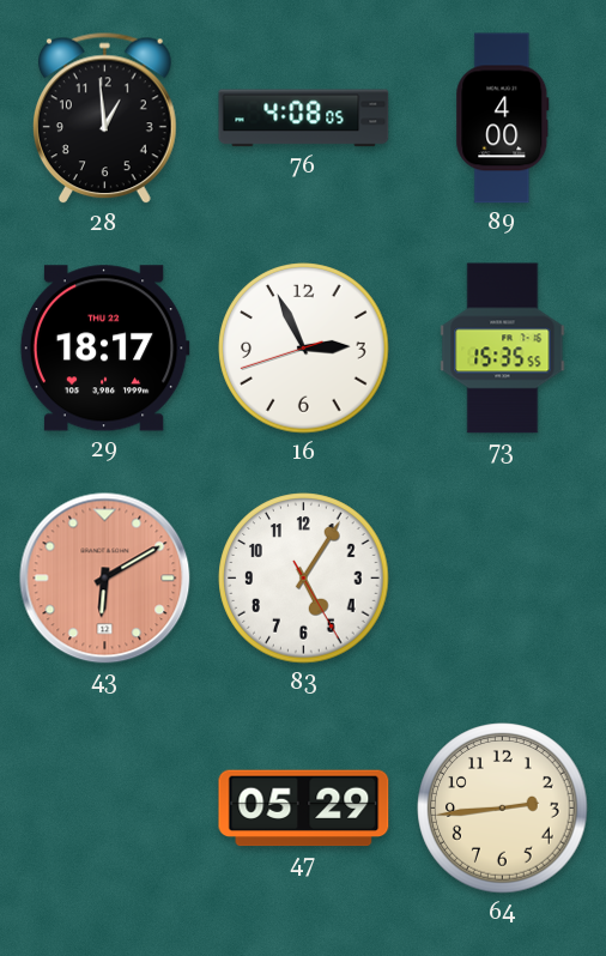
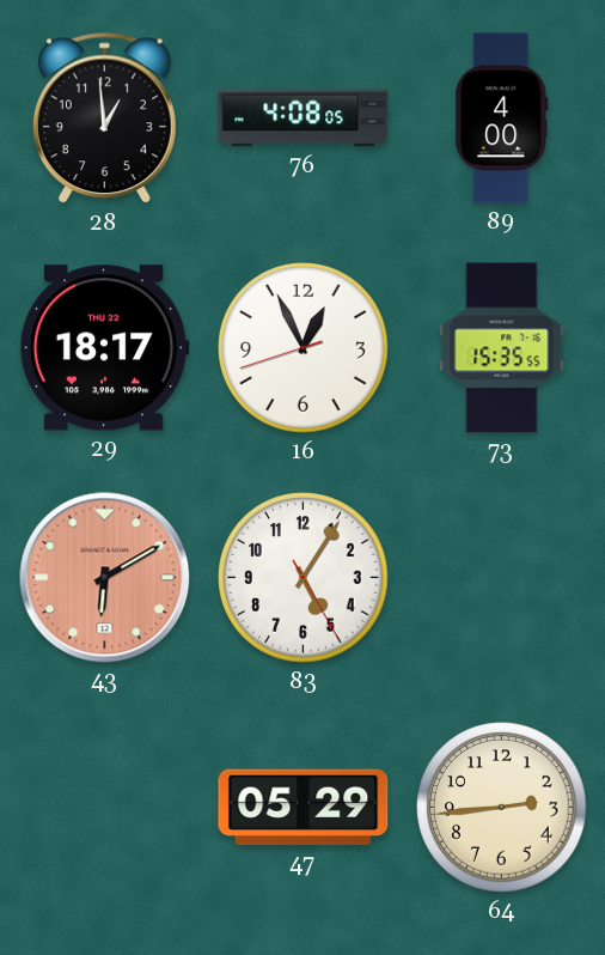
16: 2:55 -> 12:55
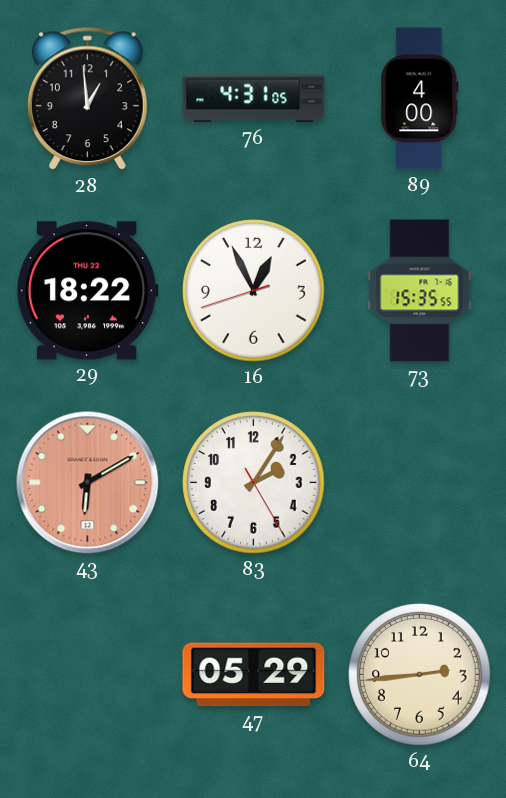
76: 4:08 -> 4:31
29: 18:17 -> 18:22
83: 5:05 -> 2:05
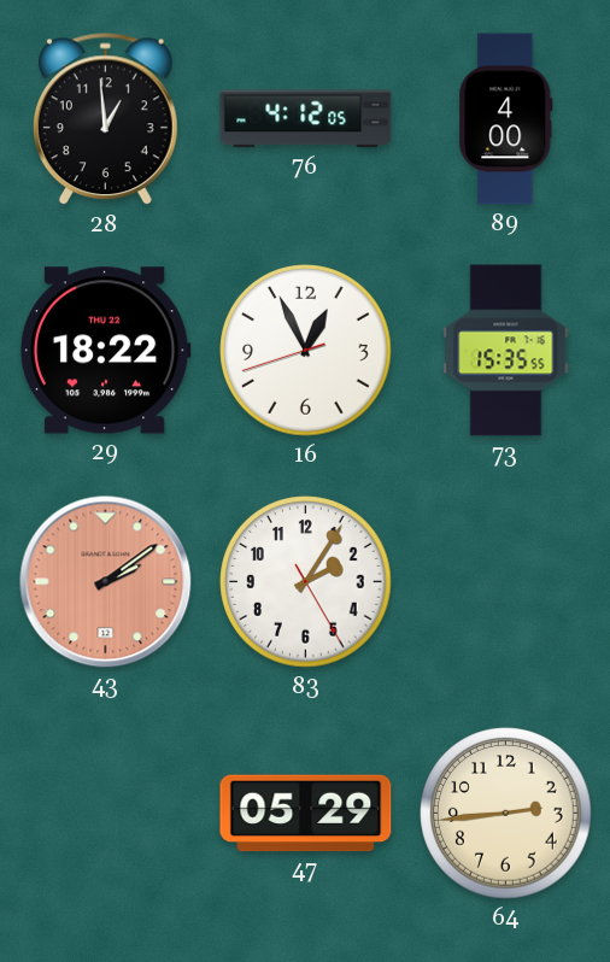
76: 4:31 -> 4:12
43: 6:10 -> 2:09
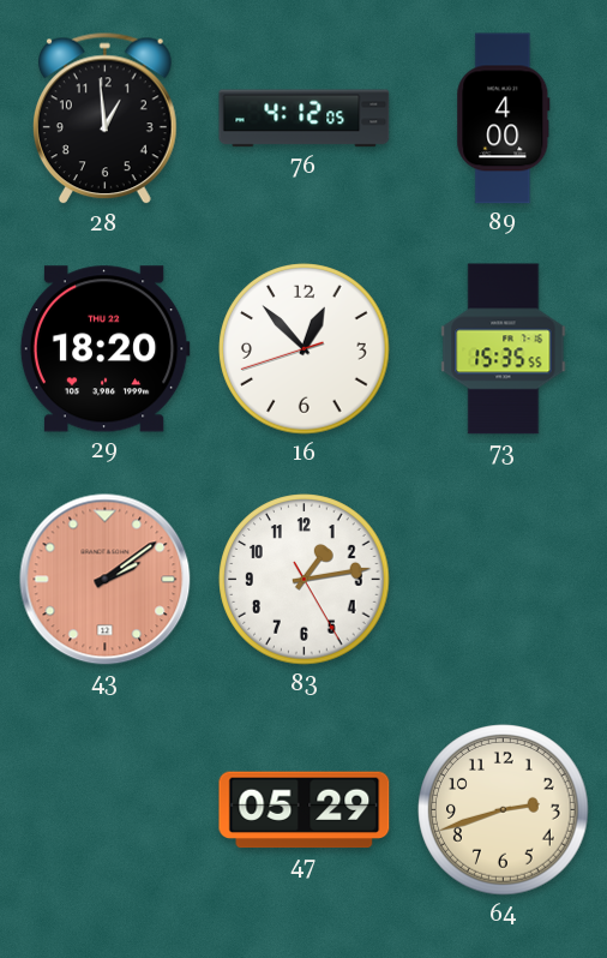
29: 18:22 -> 18:20
16: 12:55 -> 12:52
83: 2:05 -> 1:13
64: 2:44 -> 2:42
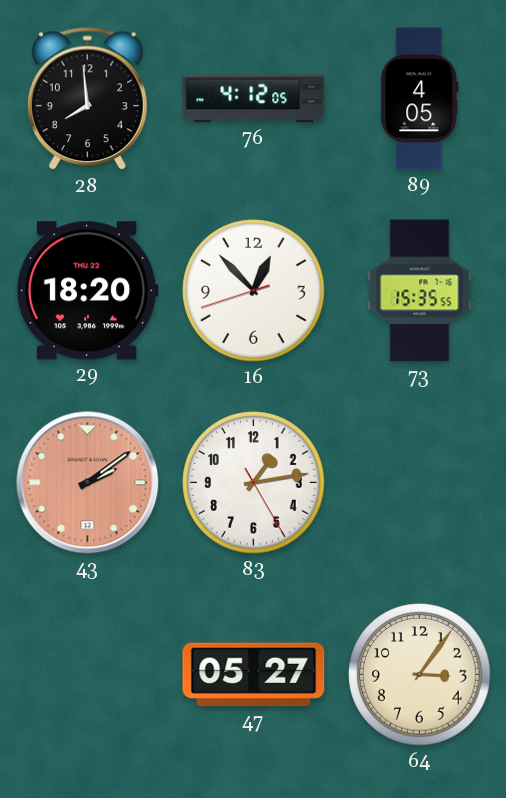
28: 12:59 -> 7:59
89: 4:00 -> 4:05
47: 05:29 -> 05:27
64: 2:42 -> 3:06
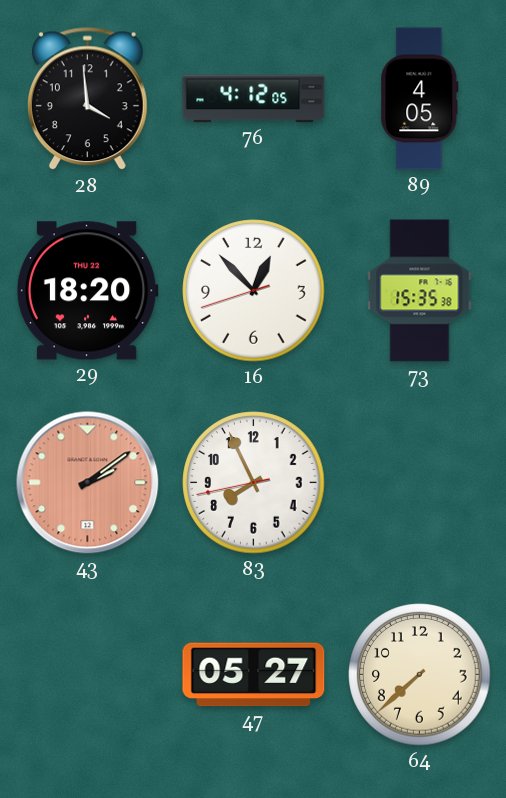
28: 7:59 -> 3:59
73: 15:35:55 -> 15:35:38
83: 1:13 -> 7:55
64: 3:06 -> 7:38
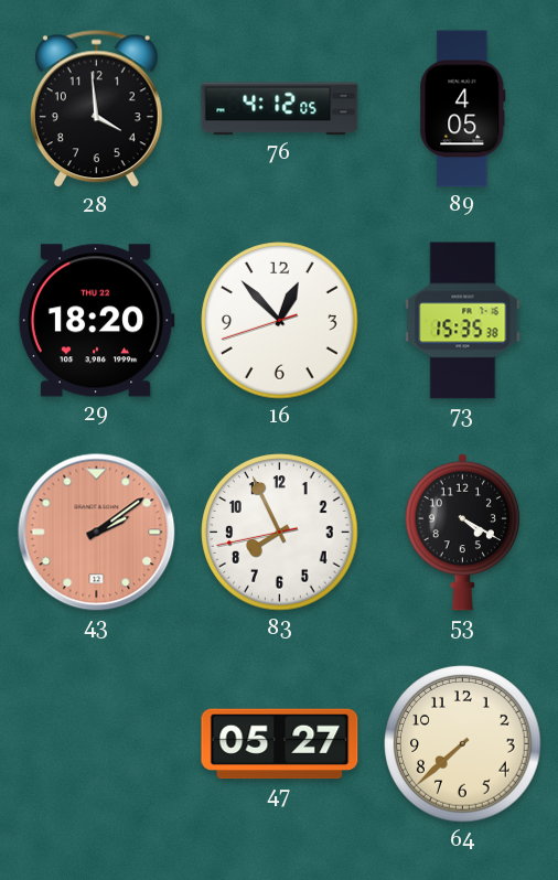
53: none -> 4:20
